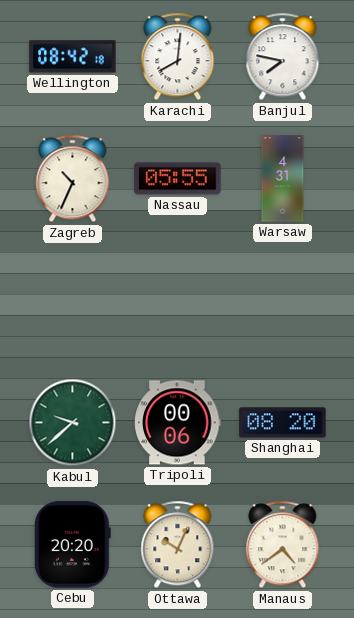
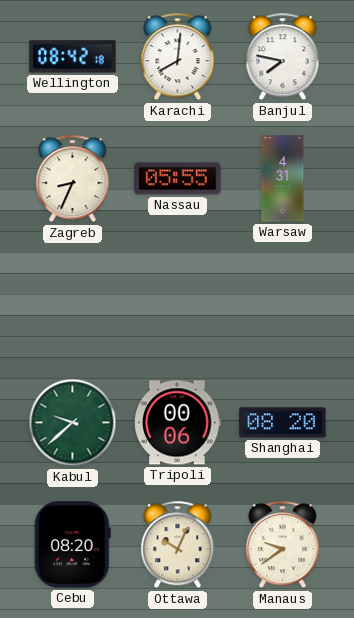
Zagreb: 10:34 -> 8:34
Cebu: 20:20 -> 08:20
Manaus: 4:39 -> 9:39
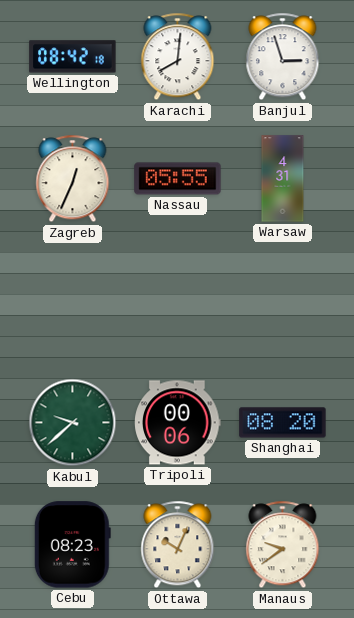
Banjul: 7:47 -> 2:57
Zagreb: 8:34 -> 12:34
Cebu: 08:20 -> 08:23
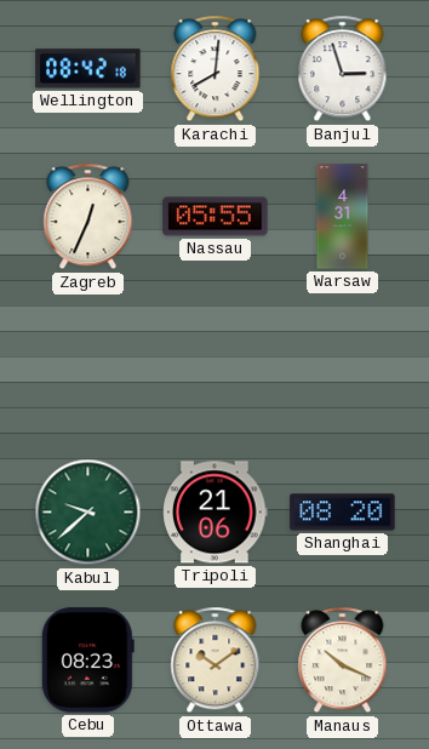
Tripoli: 00:06 -> 21:06
Ottawa: 10:04 -> 10:09
Manaus: 9:39 -> 10:19
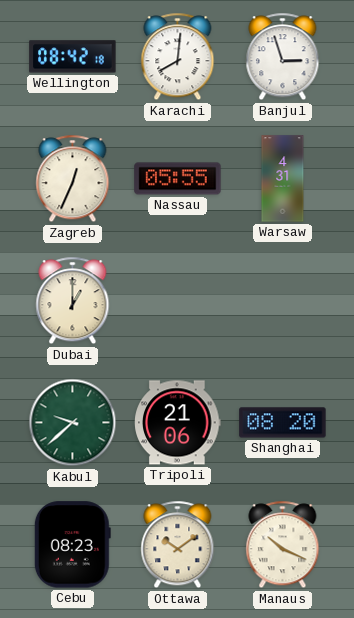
Dubai: none -> 1:00
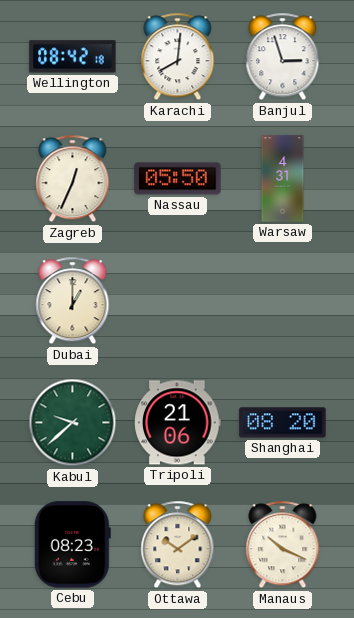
Nassau: 05:55 -> 05:50
